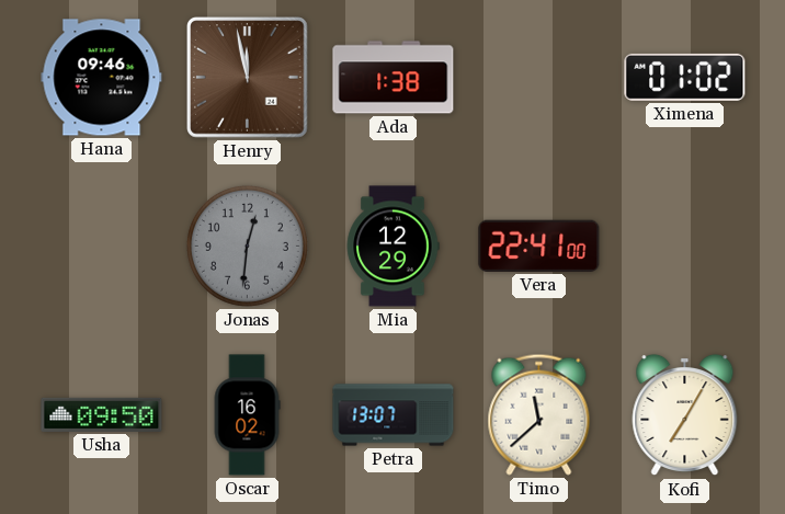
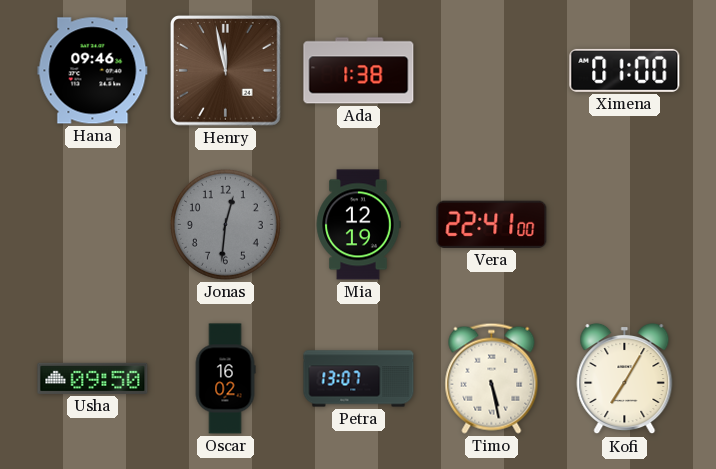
Ximena: 01:02 -> 01:00
Mia: 12:29 -> 12:19
Timo: 11:38 -> 5:28
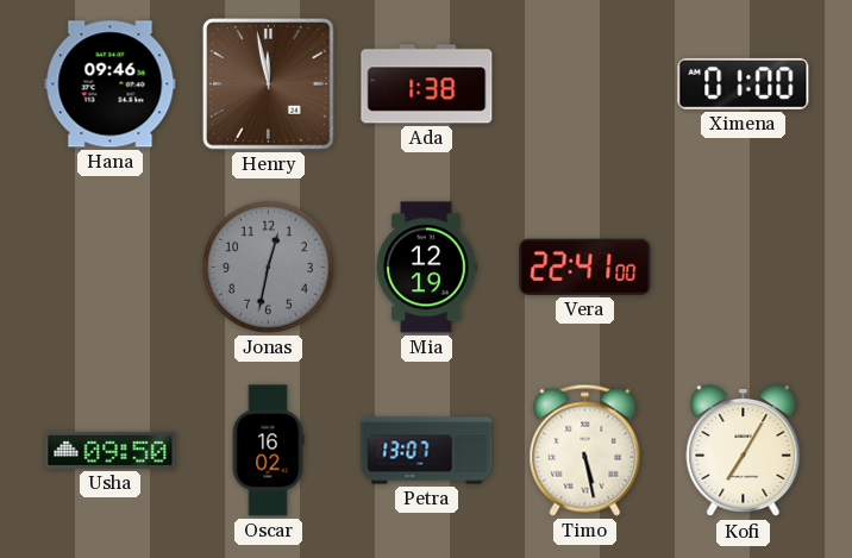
Jonas: 12:31 -> 12:32
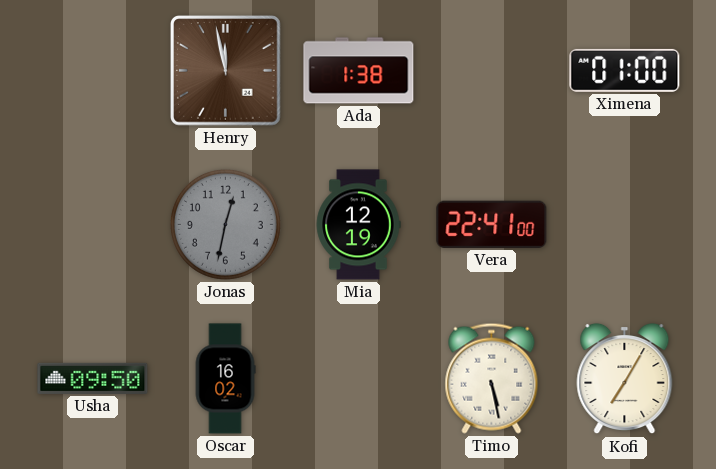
Hana: 09:46 -> none
Petra: 13:07 -> none
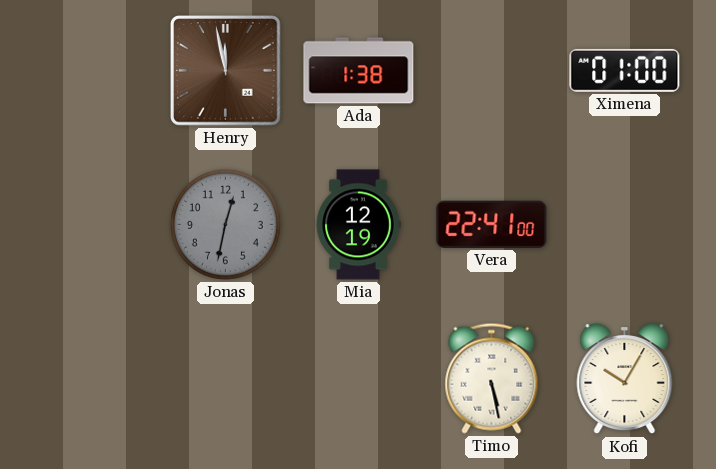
Usha: 09:50 -> none
Oscar: 16:02 -> none
Kofi: 7:05 -> 10:05
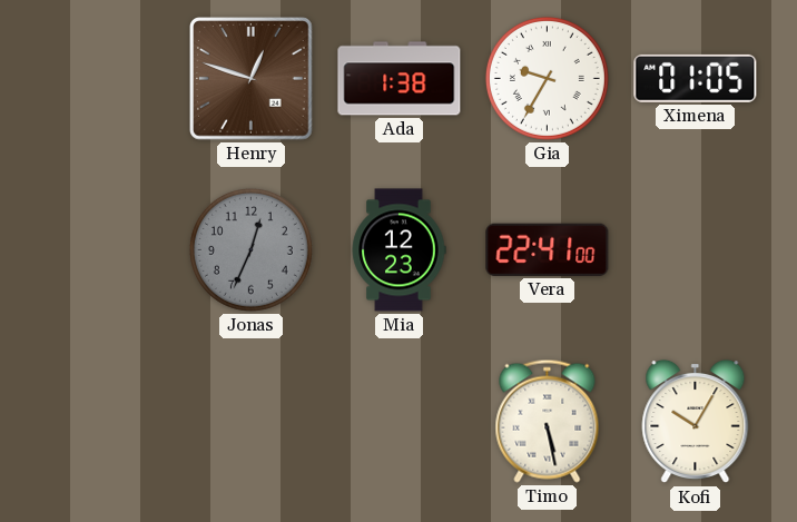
Henry: 11:58 -> 12:48
Gia: none -> 9:35
Ximena: 01:00 -> 01:05
Jonas: 12:32 -> 12:34
Mia: 12:19 -> 12:23
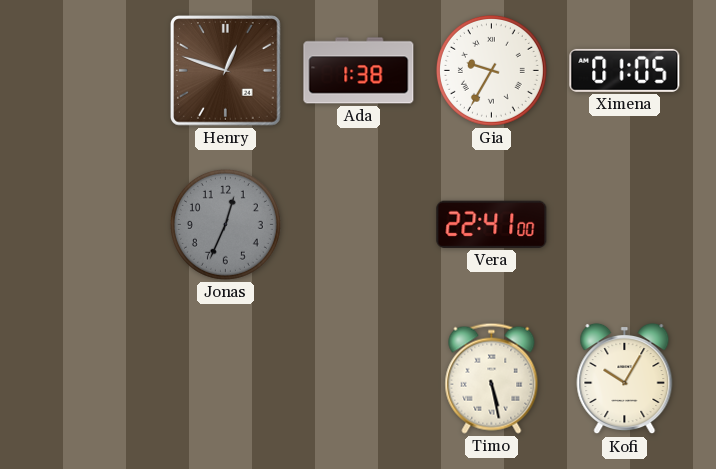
Mia: 12:23 -> none
